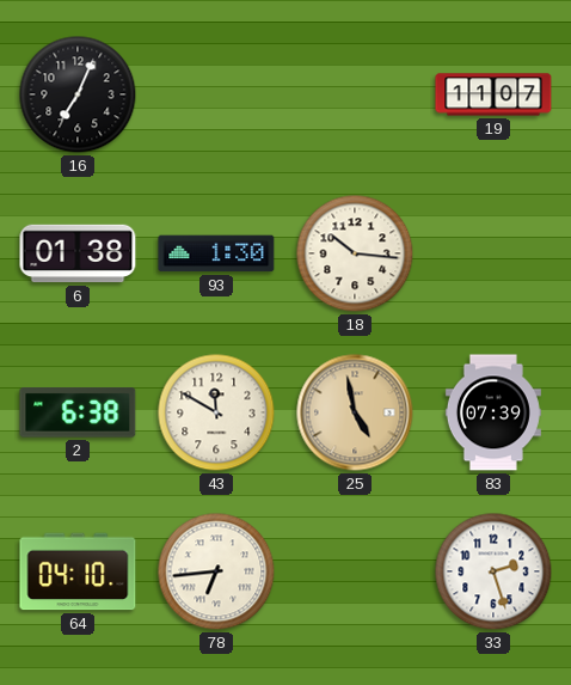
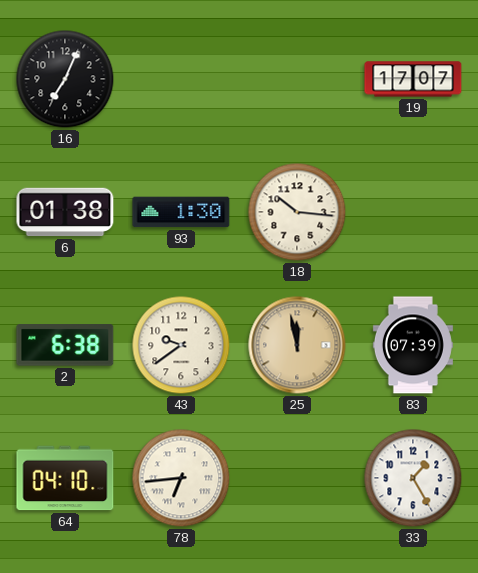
19: 11:07 -> 17:07
43: 11:50 -> 9:39
25: 4:58 -> 11:58
33: 2:27 -> 1:25
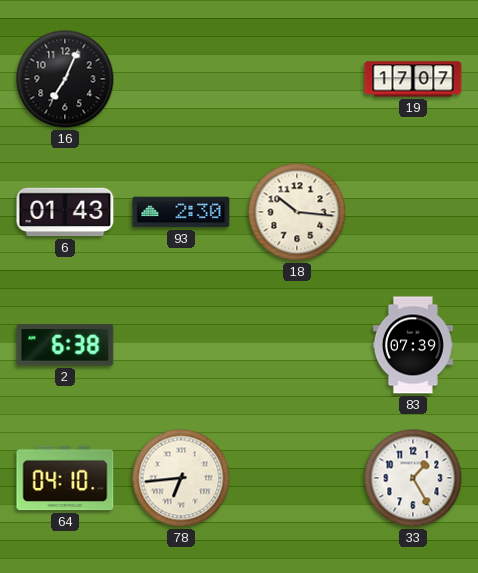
6: 01:38 -> 01:43
93: 1:30 -> 2:30
43: 9:39 -> none
25: 11:58 -> none
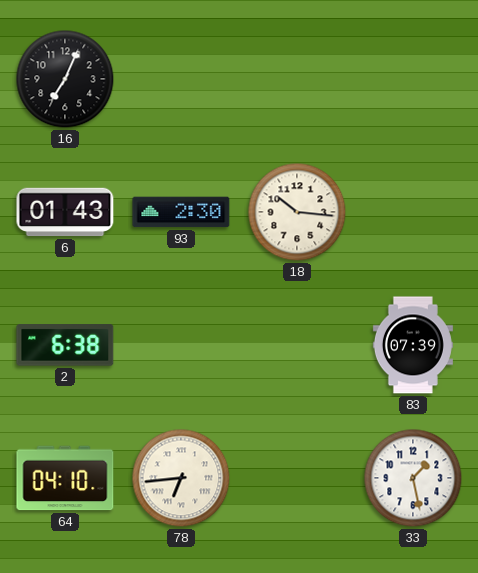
19: 17:07 -> none
33: 1:25 -> 1:28
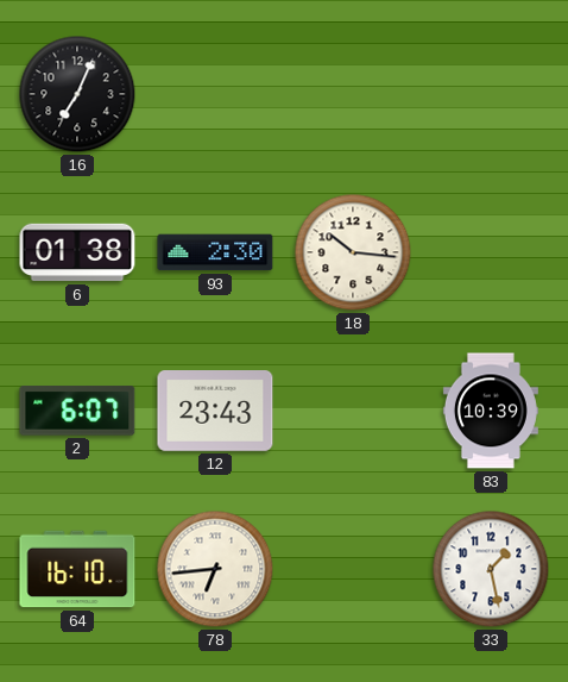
6: 01:43 -> 01:38
2: 6:38 -> 6:07
12: none -> 23:43
83: 07:39 -> 10:39
64: 04:10 -> 16:10
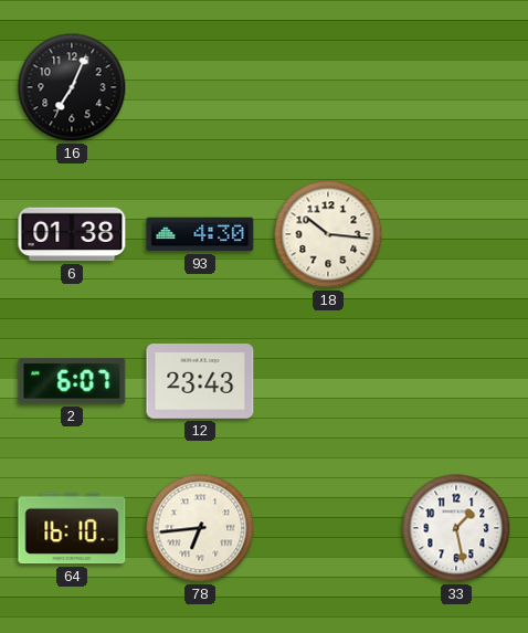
93: 2:30 -> 4:30
83: 10:39 -> none
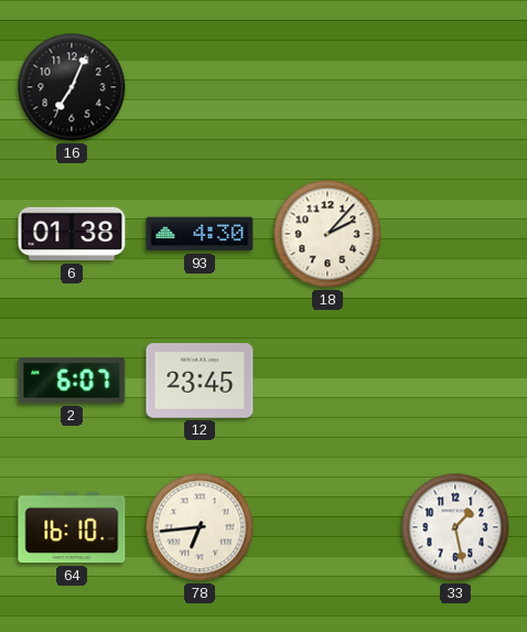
18: 10:16 -> 2:07
12: 23:43 -> 23:45
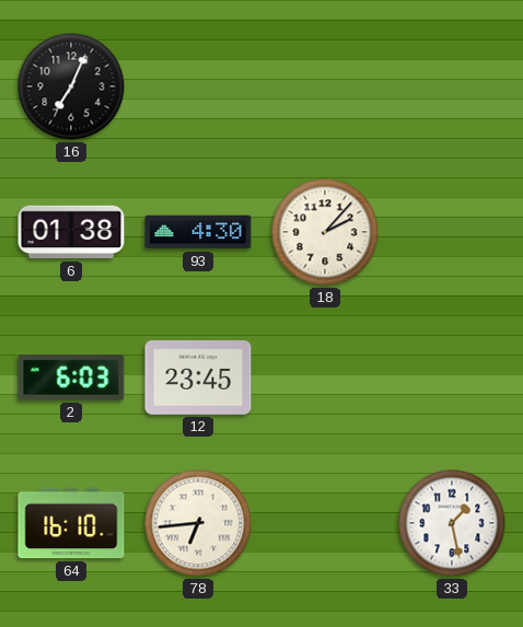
2: 6:07 -> 6:03
